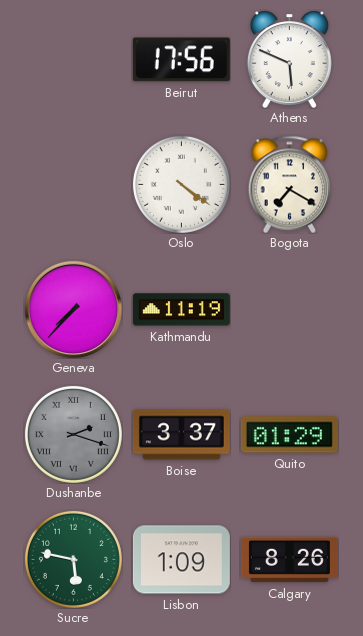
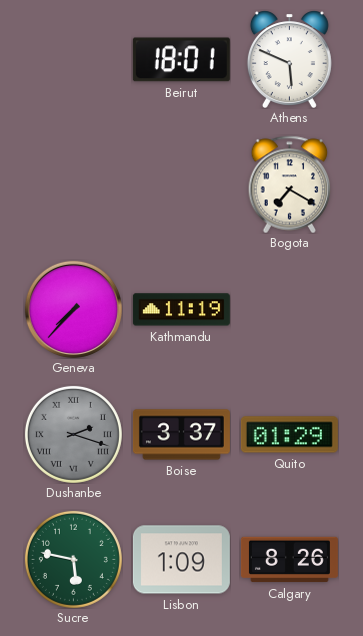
Beirut: 17:56 -> 18:01
Oslo: 4:21 -> none
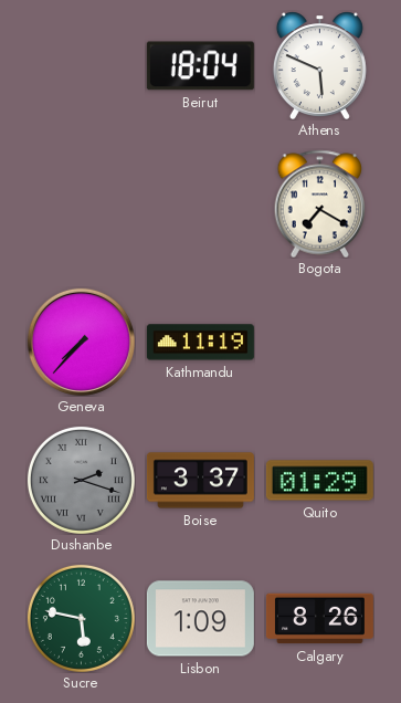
Beirut: 18:01 -> 18:04
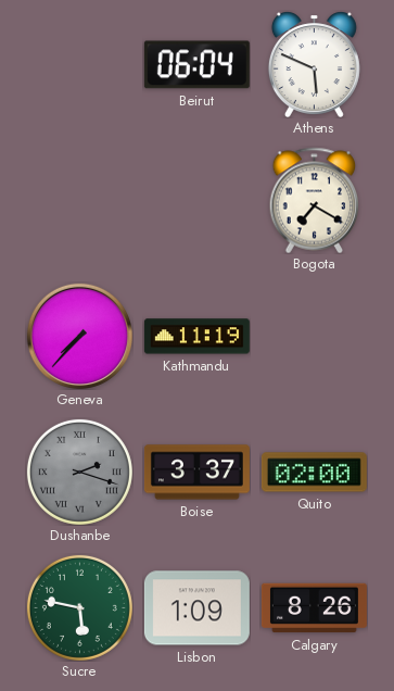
Beirut: 18:04 -> 06:04
Quito: 01:29 -> 02:00
